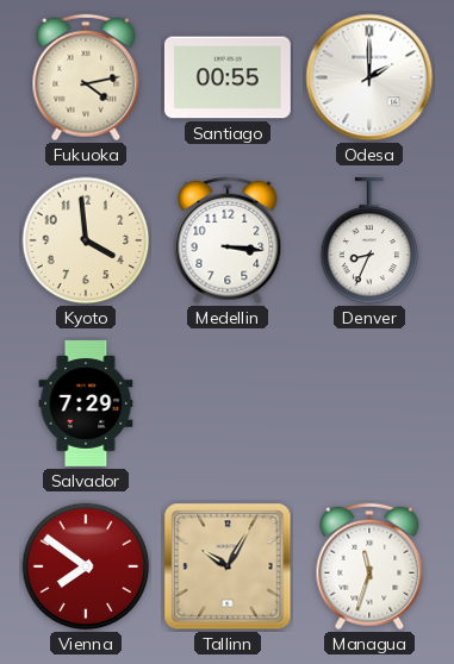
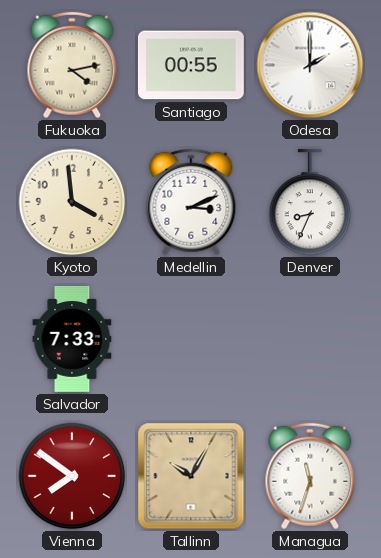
Medellin: 3:16 -> 3:11
Salvador: 7:29 -> 7:33
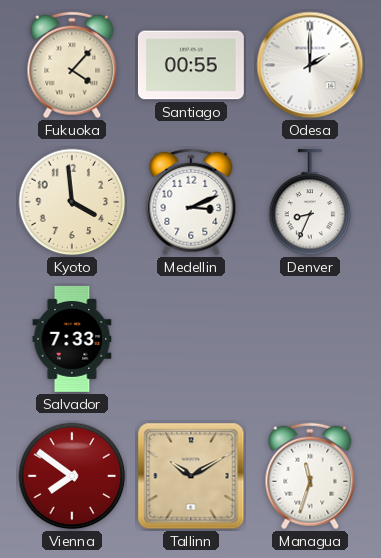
Fukuoka: 4:13 -> 4:07
Tallinn: 10:05 -> 10:10
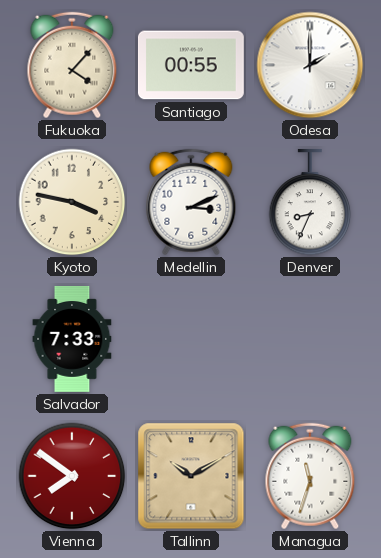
Kyoto: 3:59 -> 3:47
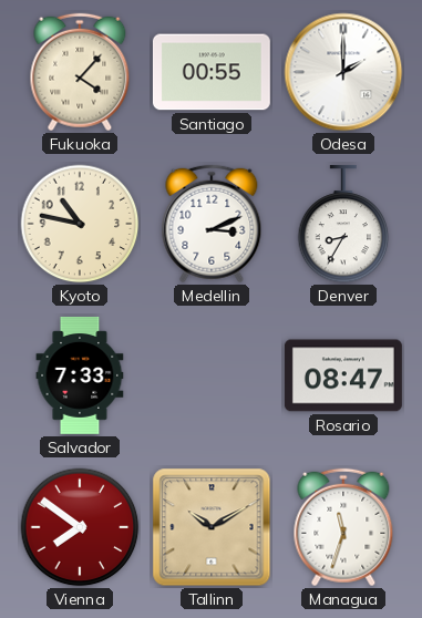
Kyoto: 3:47 -> 10:47
Denver: 8:34 -> 8:35
Rosario: none -> 08:47
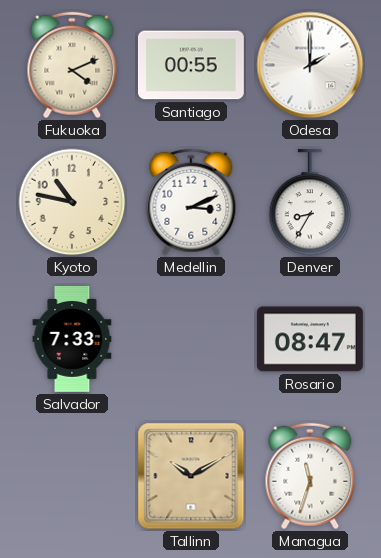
Fukuoka: 4:07 -> 4:11
Vienna: 7:51 -> none
